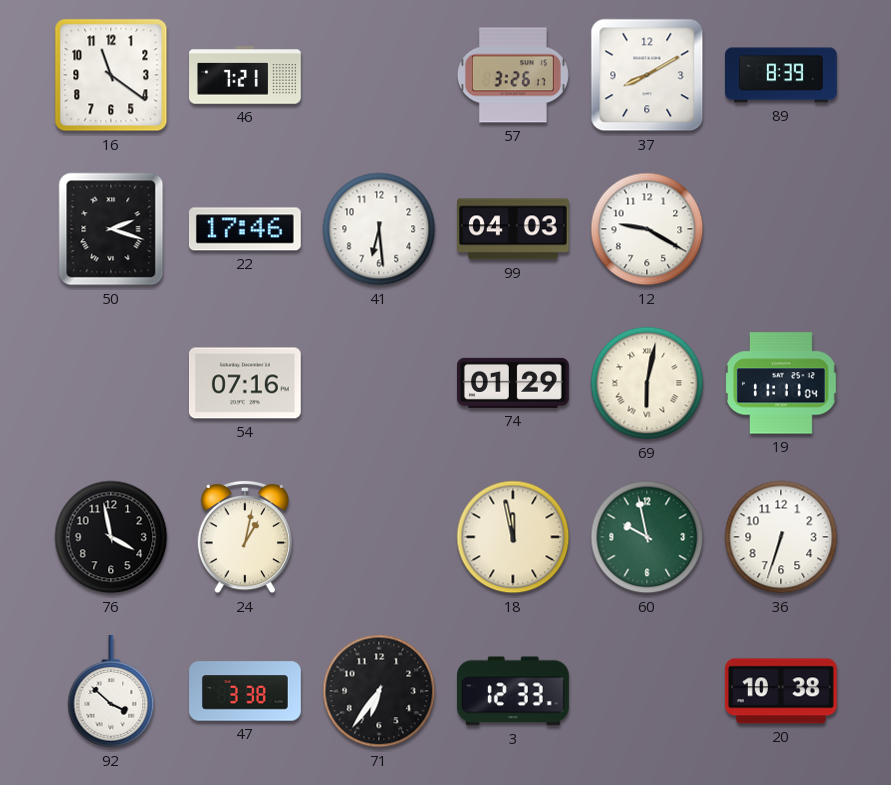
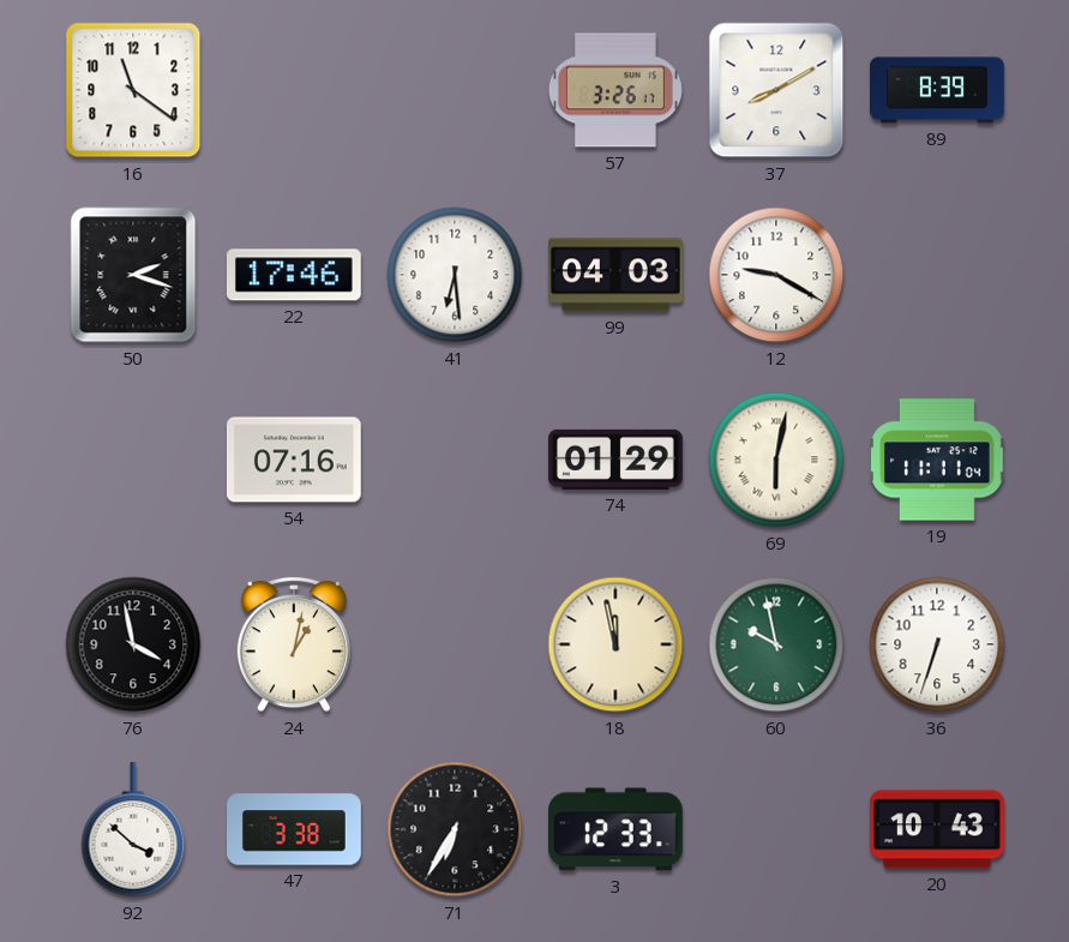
46: 7:21 -> none
71: 6:36 -> 6:35
20: 10:38 -> 10:43
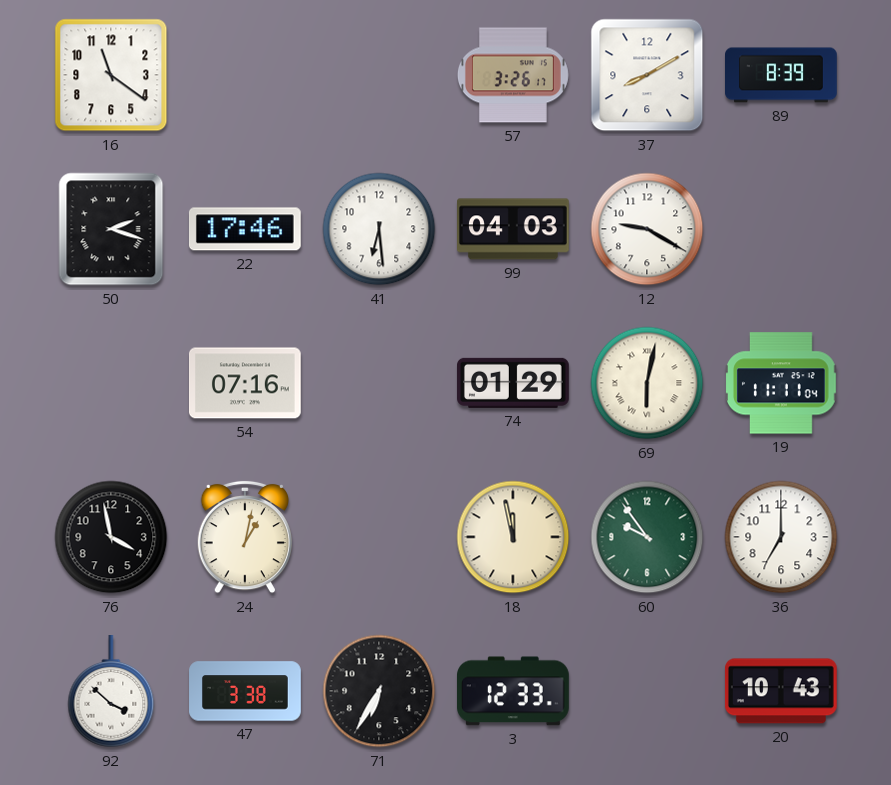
60: 9:58 -> 9:54
36: 6:33 -> 7:00
